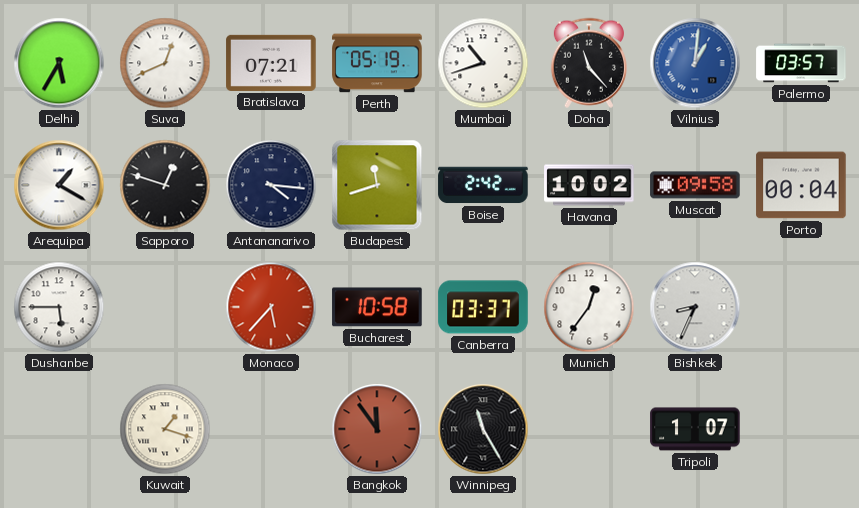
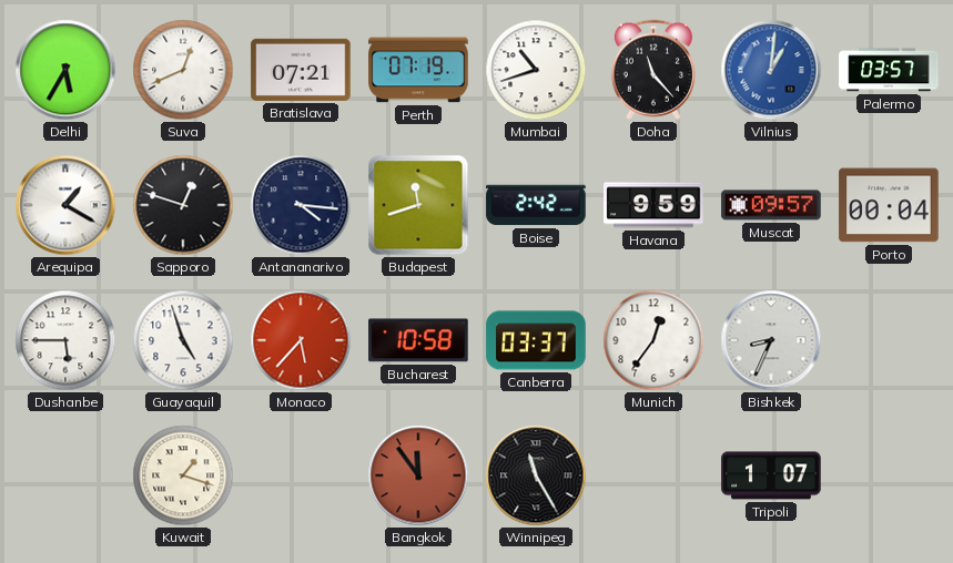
Perth: 05:19 -> 07:19
Havana: 10:02 -> 9:59
Muscat: 09:58 -> 09:57
Guayaquil: none -> 4:57
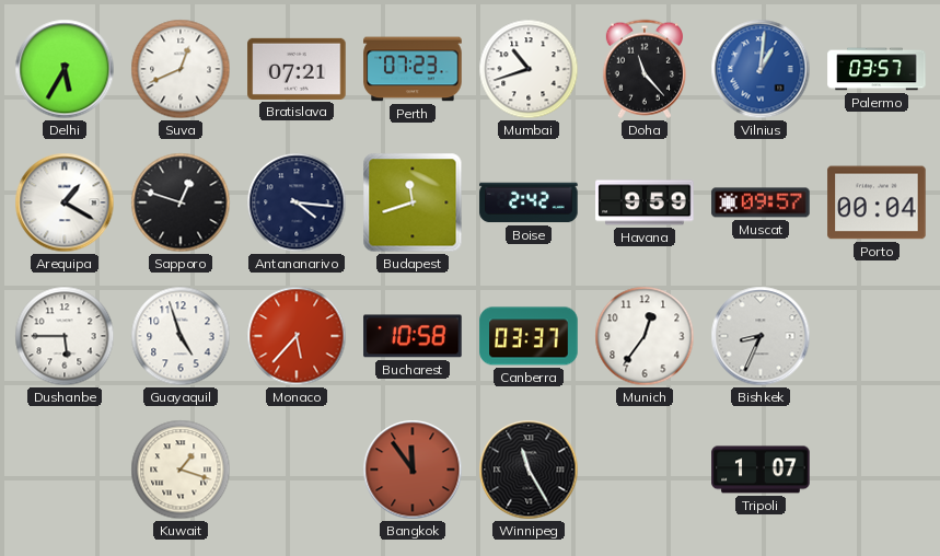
Perth: 07:19 -> 07:23
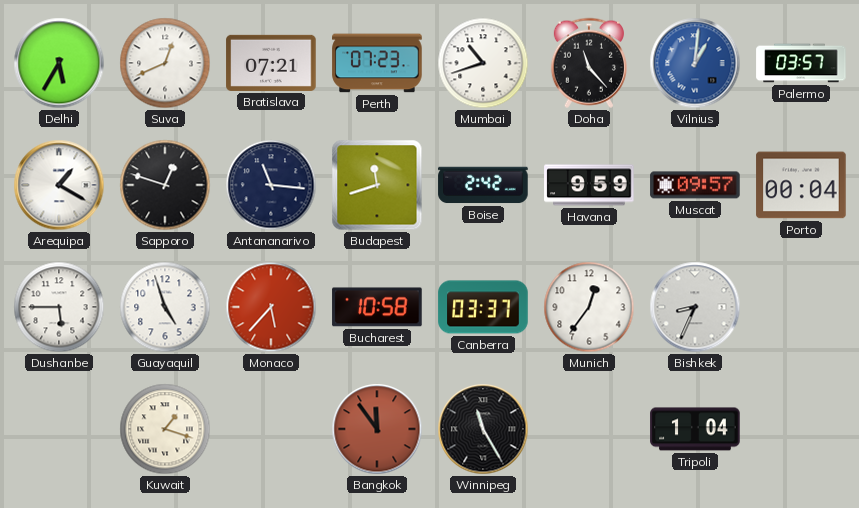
Antananarivo: 4:16 -> 11:16
Tripoli: 1:07 -> 1:04
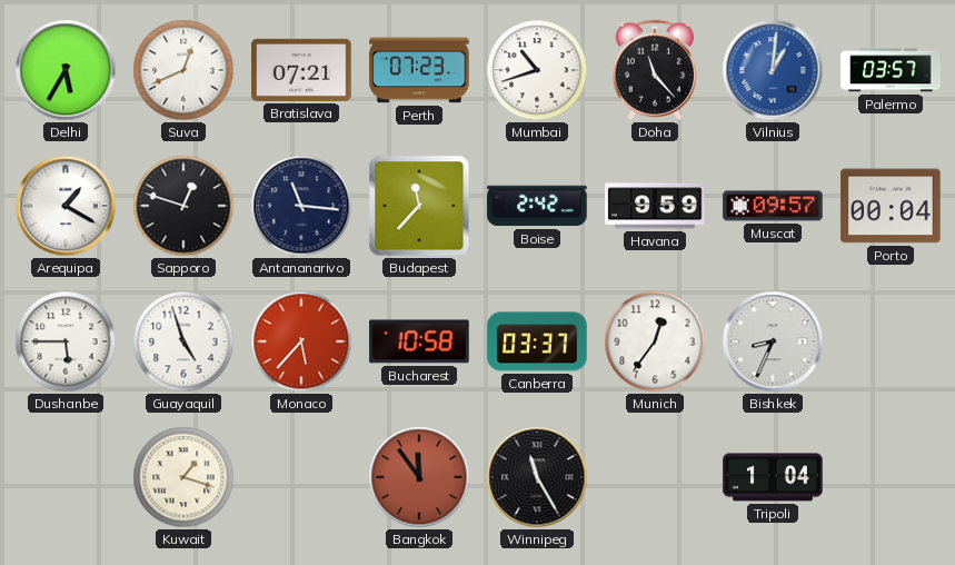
Budapest: 11:42 -> 11:37
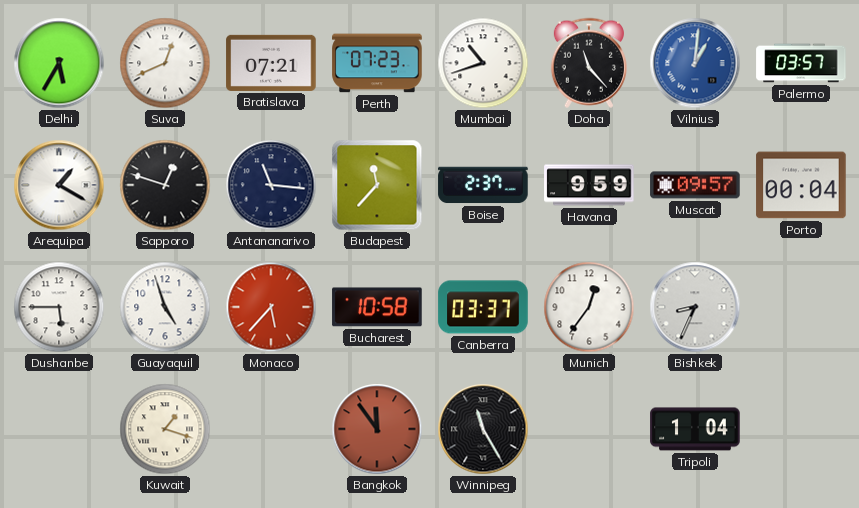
Boise: 2:42 -> 2:37
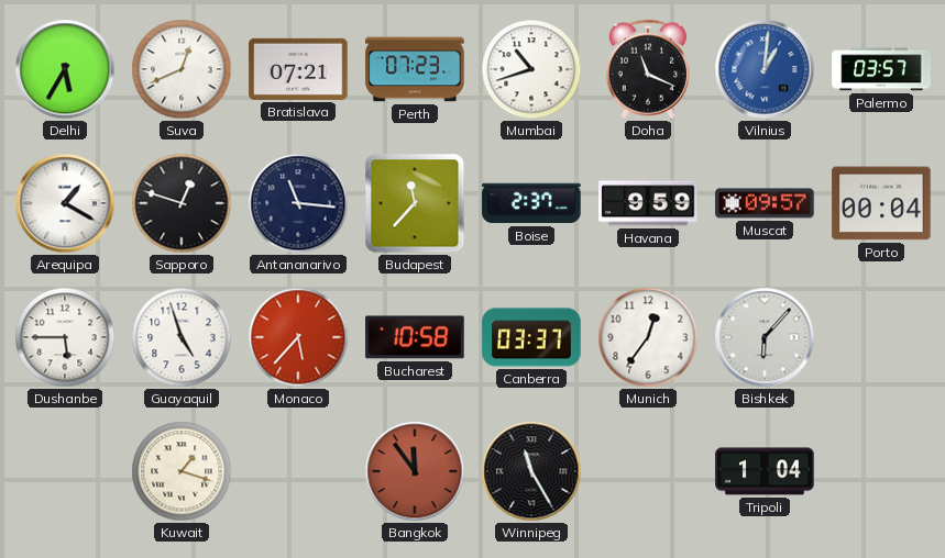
Doha: 11:23 -> 11:19
Bishkek: 8:34 -> 6:07
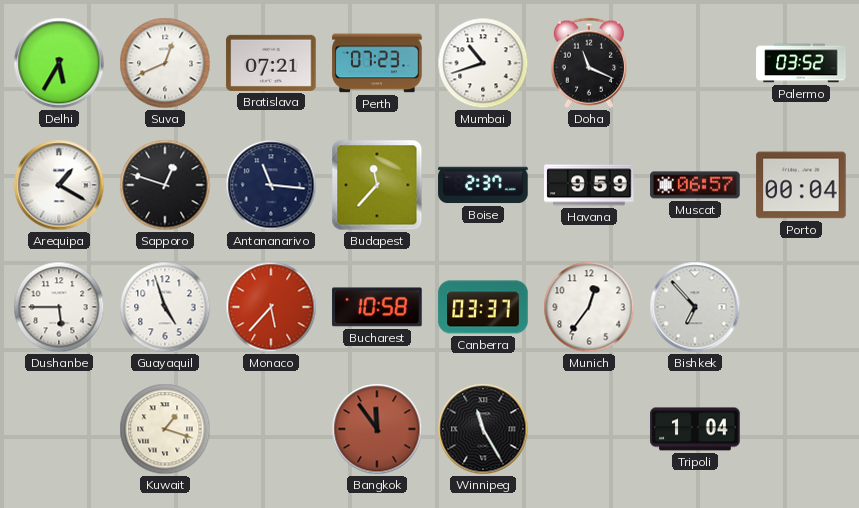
Vilnius: 1:01 -> none
Palermo: 03:57 -> 03:52
Muscat: 09:57 -> 06:57
Bishkek: 6:07 -> 6:53
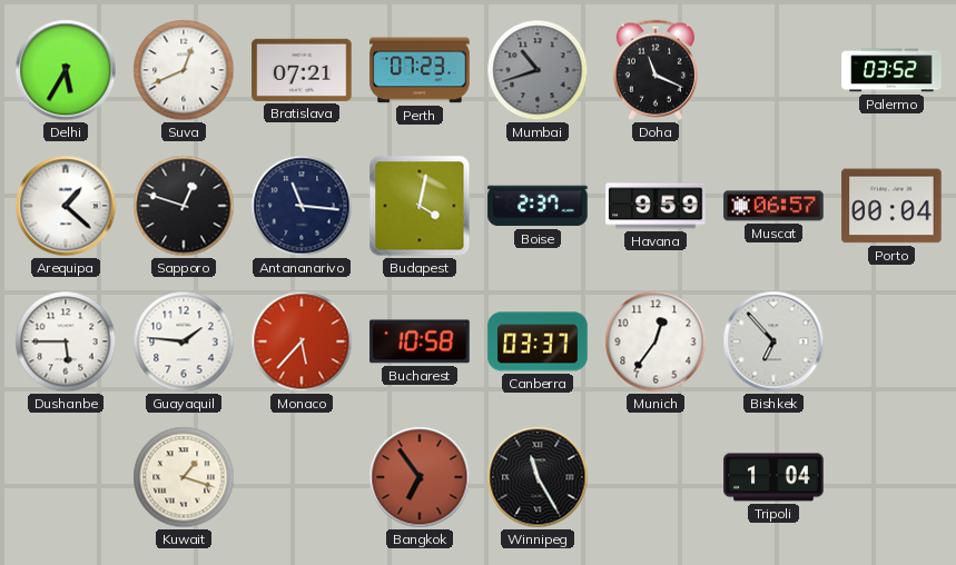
Mumbai dial: white -> grey
Arequipa: 1:20 -> 1:22
Budapest: 11:37 -> 4:02
Guayaquil: 4:57 -> 1:46
Bangkok: 11:54 -> 6:54
